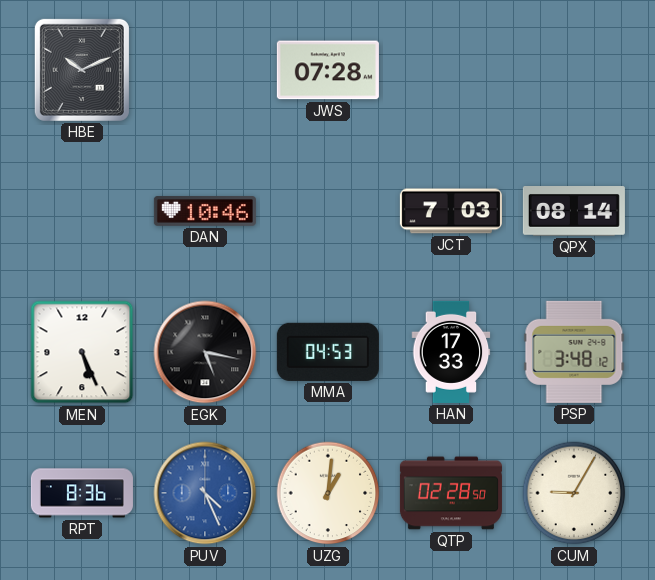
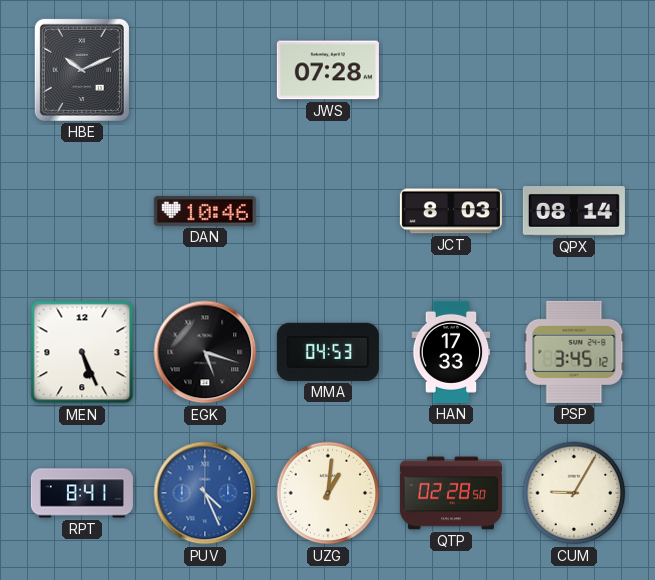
JCT: 7:03 -> 8:03
EGK: 5:17 -> 5:18
PSP: 3:48 -> 3:45
RPT: 8:36 -> 8:41
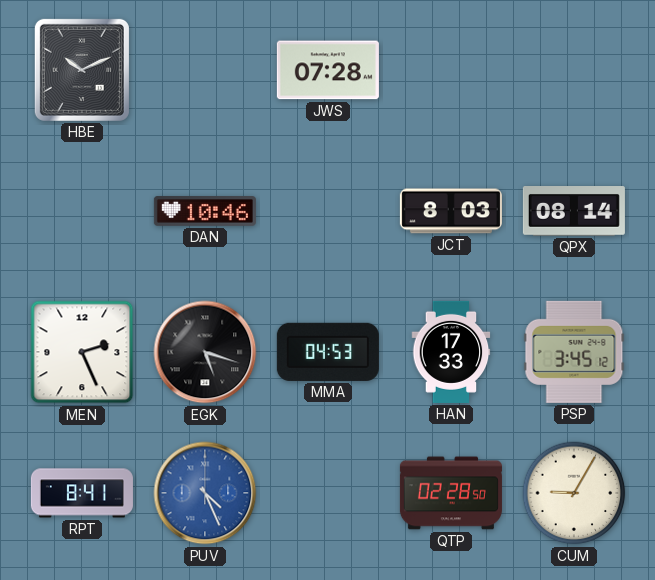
MEN: 5:26 -> 2:26
UZG: 1:01 -> none
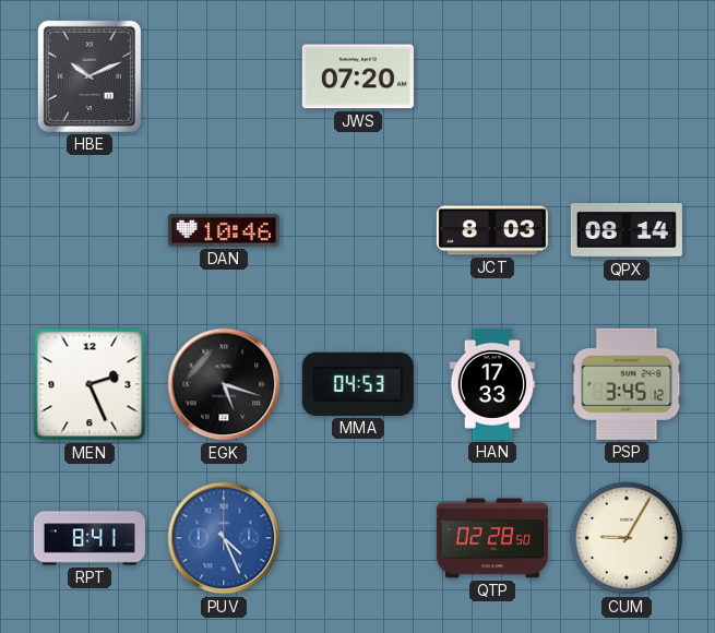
JWS: 07:28 -> 07:20
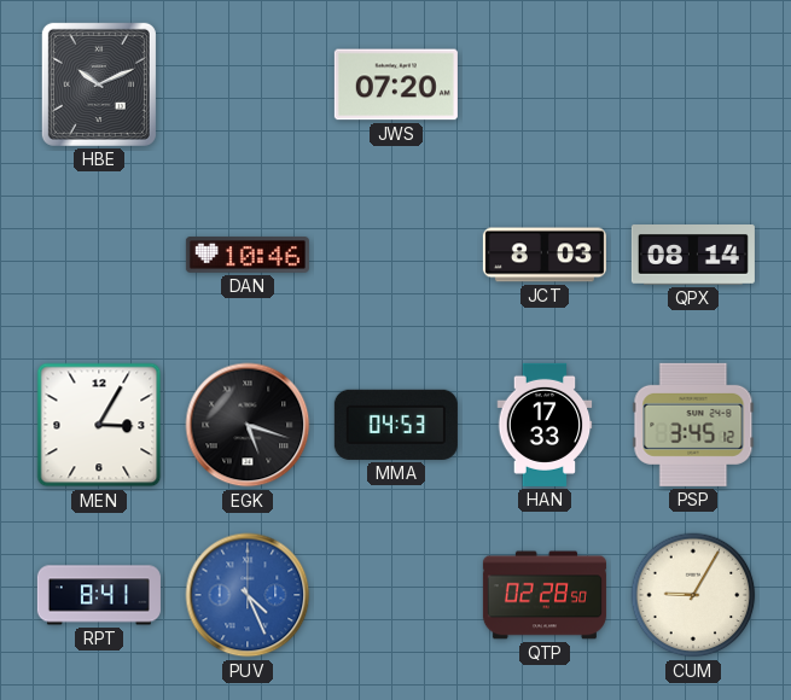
MEN: 2:26 -> 3:05
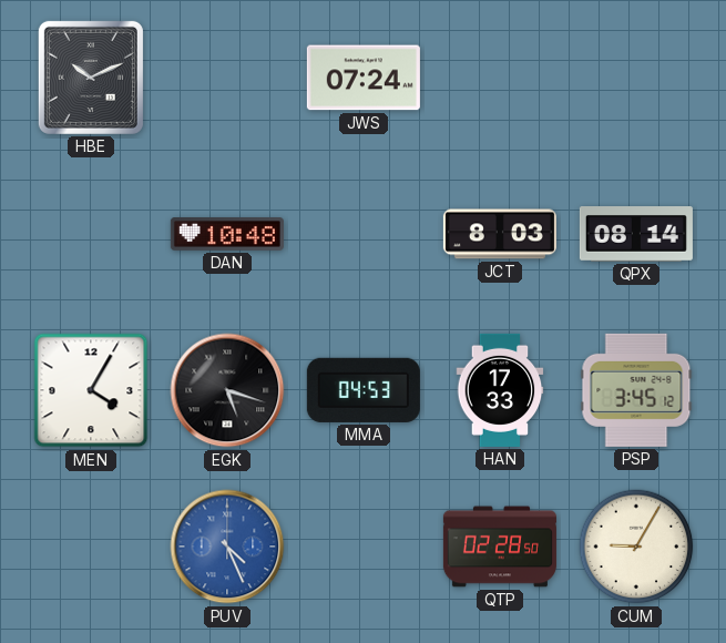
JWS: 07:20 -> 07:24
DAN: 10:46 -> 10:48
MEN: 3:05 -> 4:05
RPT: 8:41 -> none
